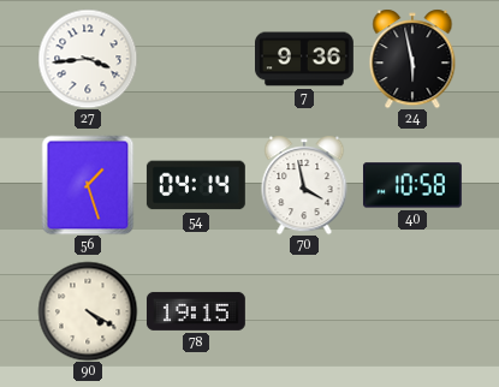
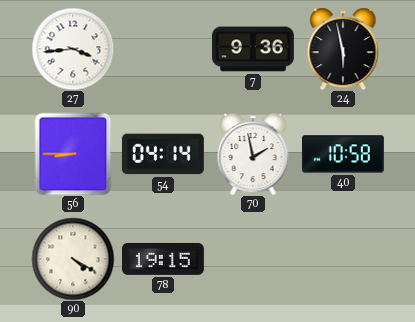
56: 1:27 -> 8:45
70: 3:58 -> 1:58
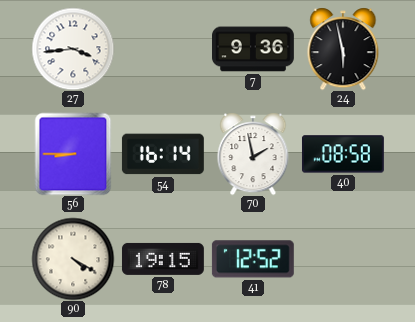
54: 04:14 -> 16:14
40: 10:58 -> 08:58
41: none -> 12:52
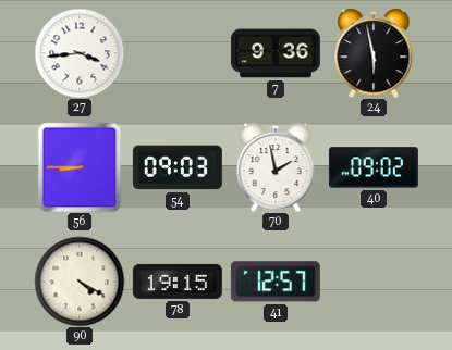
54: 16:14 -> 09:03
40: 08:58 -> 09:02
41: 12:52 -> 12:57
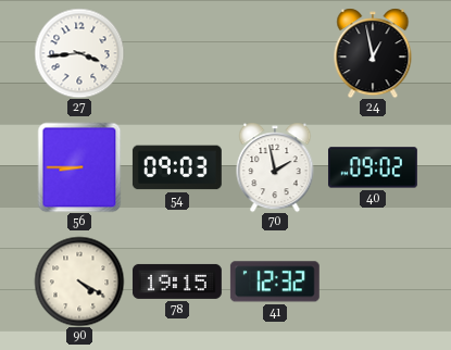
7: 9:36 -> none
24: 5:58 -> 12:58
41: 12:57 -> 12:32
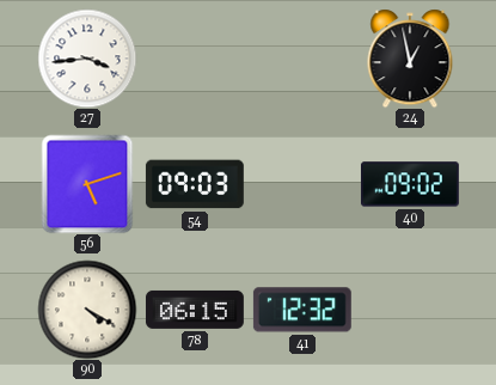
56: 8:45 -> 5:12
70: 1:58 -> none
78: 19:15 -> 06:15
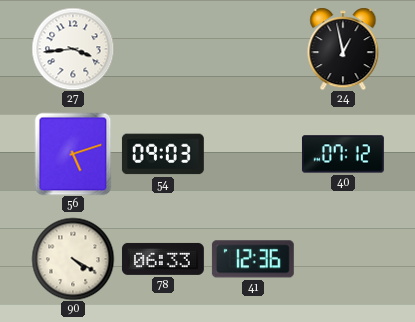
40: 09:02 -> 07:12
78: 06:15 -> 06:33
41: 12:32 -> 12:36
